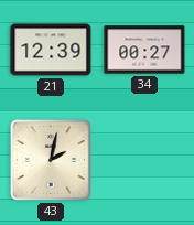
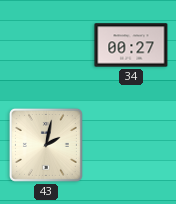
21: 12:39 -> none
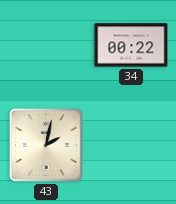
34: 00:27 -> 00:22
